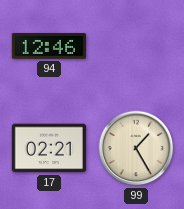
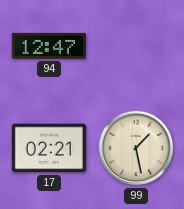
94: 12:46 -> 12:47
99: 1:25 -> 1:28
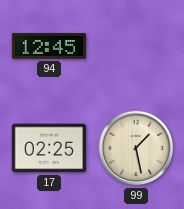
94: 12:47 -> 12:45
17: 02:21 -> 02:25
